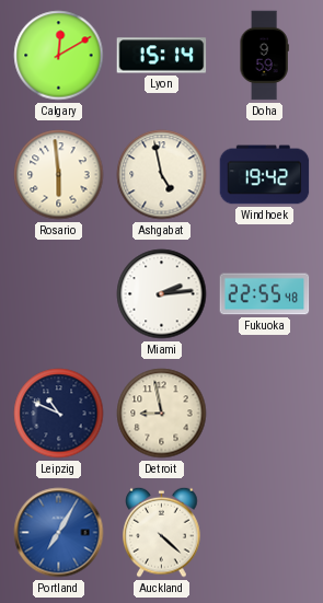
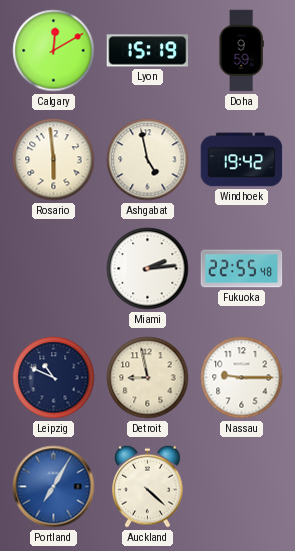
Lyon: 15:14 -> 15:19
Nassau: none -> 9:15
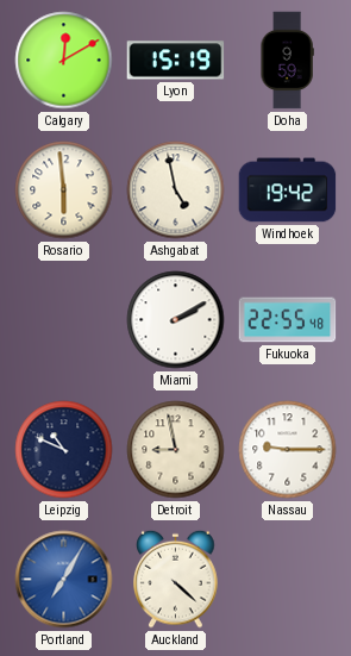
Miami: 2:14 -> 2:10
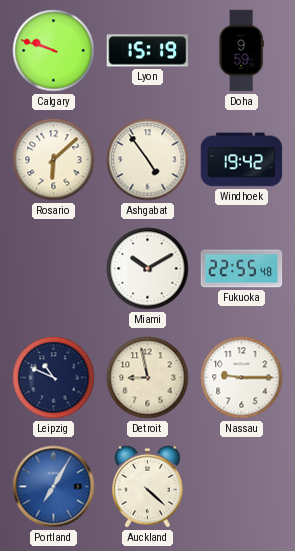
Calgary: 12:10 -> 9:48
Rosario: 5:59 -> 6:08
Ashgabat: 4:58 -> 4:54
Miami: 2:10 -> 10:10
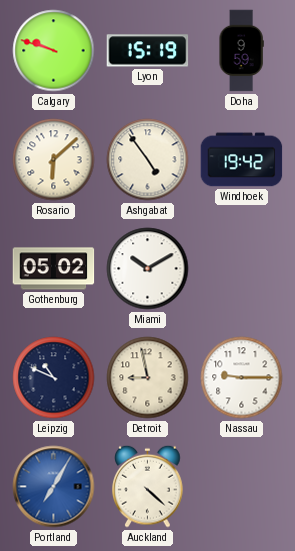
Gothenburg: none -> 05:02
Fukuoka: 22:55 -> none
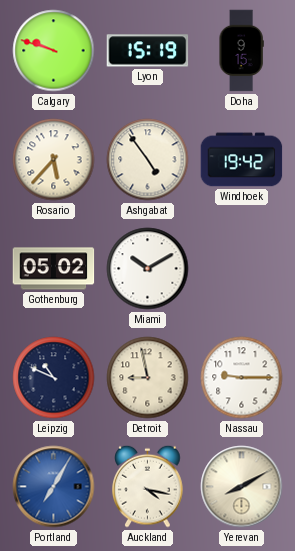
Doha: 9:59 -> 9:15
Rosario: 6:08 -> 5:37
Auckland: 4:22 -> 4:17
Yerevan: none -> 8:10
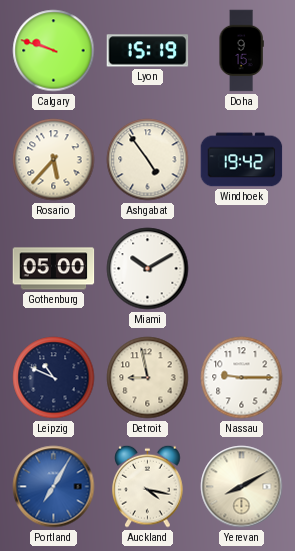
Gothenburg: 05:02 -> 05:00
